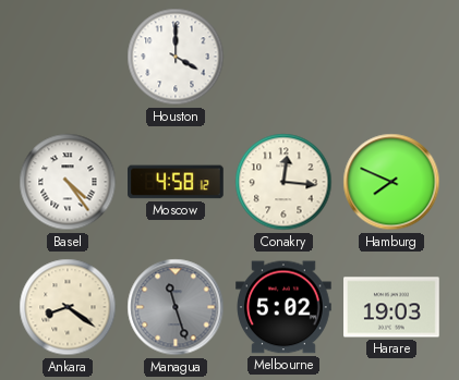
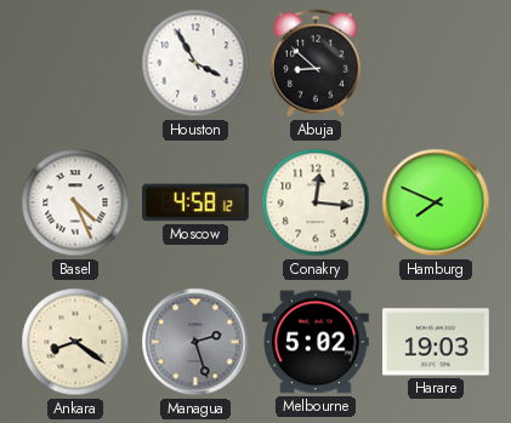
Houston: 4:00 -> 3:55
Abuja: none -> 8:52
Basel: 4:24 -> 4:26
Managua: 11:27 -> 2:27
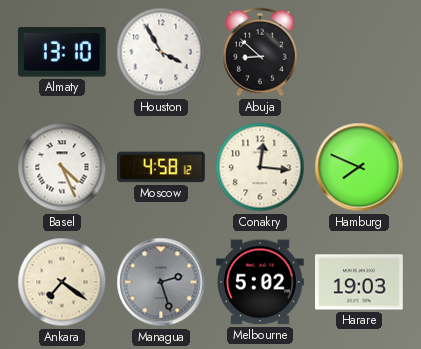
Almaty: none -> 13:10
Ankara: 8:21 -> 7:21
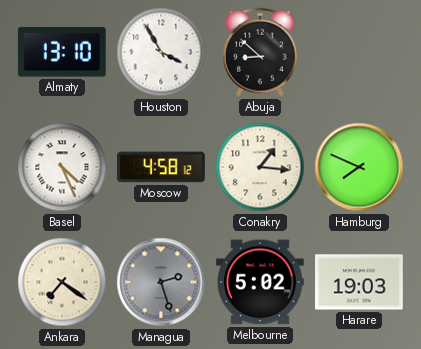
Conakry: 12:16 -> 1:16
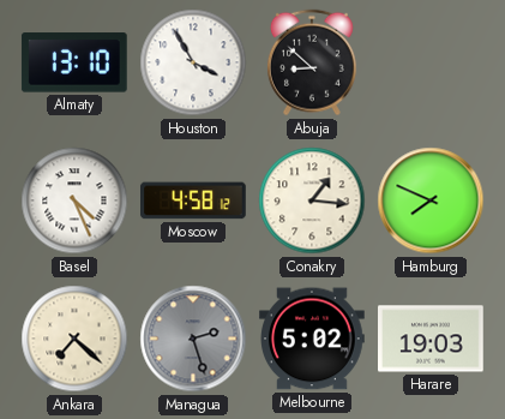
Ankara: 7:21 -> 7:22
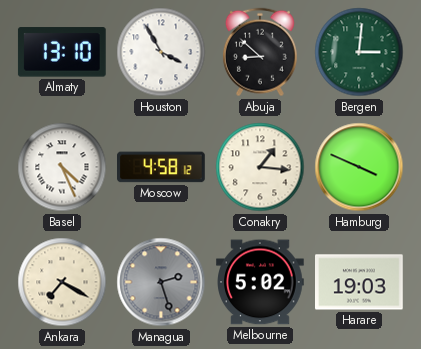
Bergen: none -> 3:01
Hamburg: 7:49 -> 3:49
Ankara: 7:22 -> 7:20
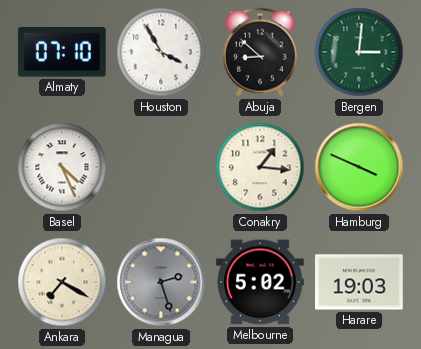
Almaty: 13:10 -> 07:10
Moscow: 4:58 -> none
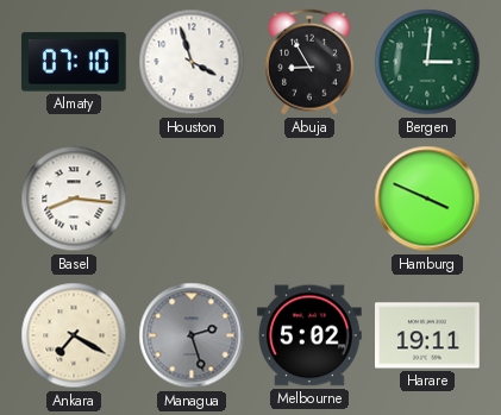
Houston: 3:55 -> 3:57
Abuja: 8:52 -> 8:55
Basel: 4:26 -> 8:16
Conakry: 1:16 -> none
Harare: 19:03 -> 19:11
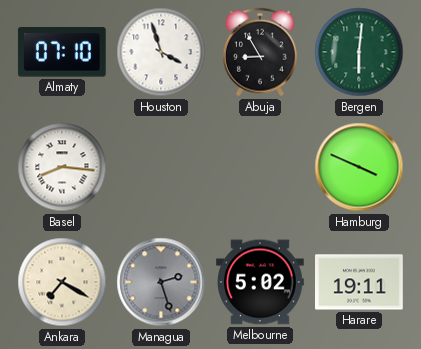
Bergen: 3:01 -> 6:01
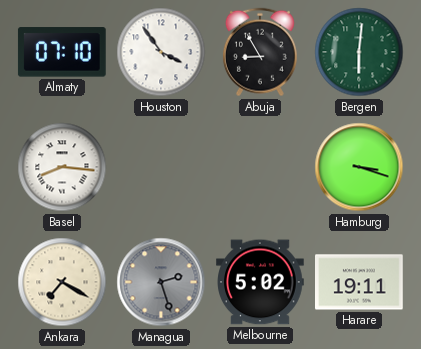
Houston: 3:57 -> 3:54
Hamburg: 3:49 -> 3:18
